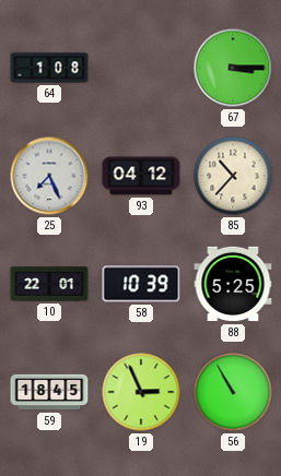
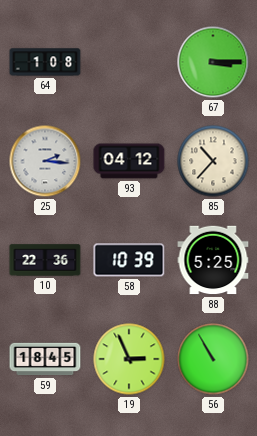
25: 7:26 -> 2:16
10: 22:01 -> 22:36
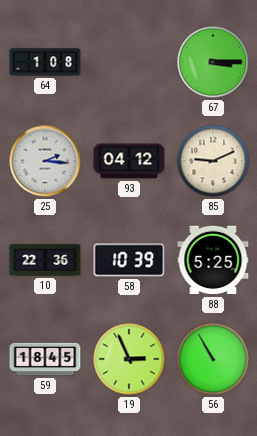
85: 10:37 -> 9:11
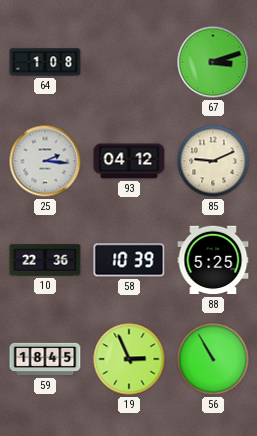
67: 3:15 -> 3:12
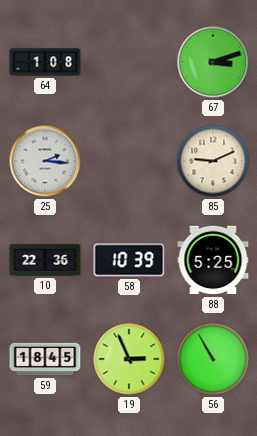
93: 04:12 -> none
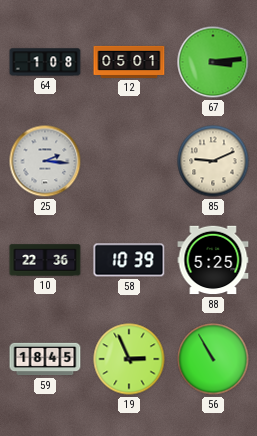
12: none -> 05:01
67: 3:12 -> 3:14
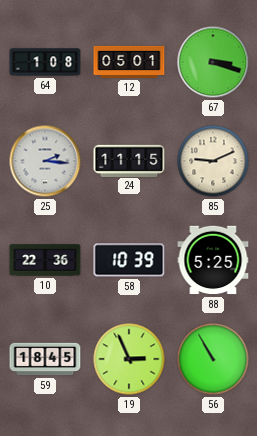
67: 3:14 -> 3:18
24: none -> 11:15
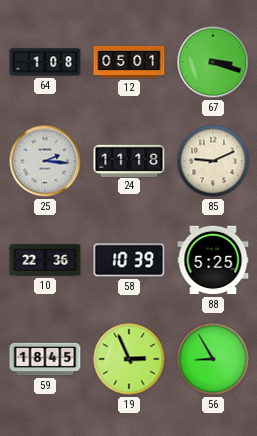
24: 11:15 -> 11:18
56: 10:55 -> 8:55
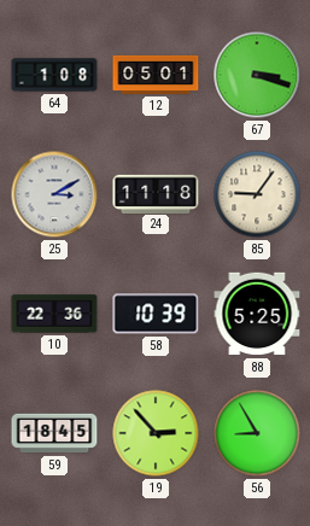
25: 2:16 -> 3:10
85: 9:11 -> 9:06
19: 2:56 -> 2:53
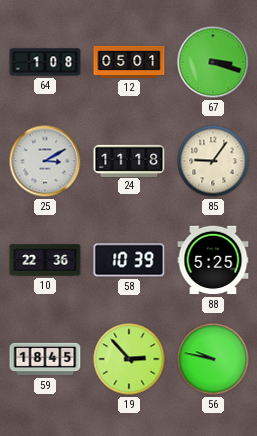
56: 8:55 -> 9:47
